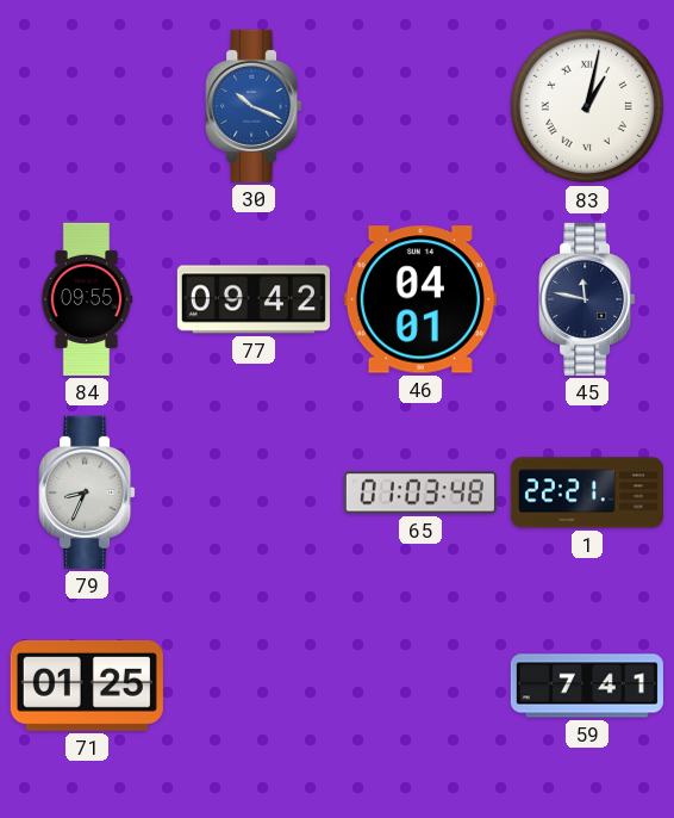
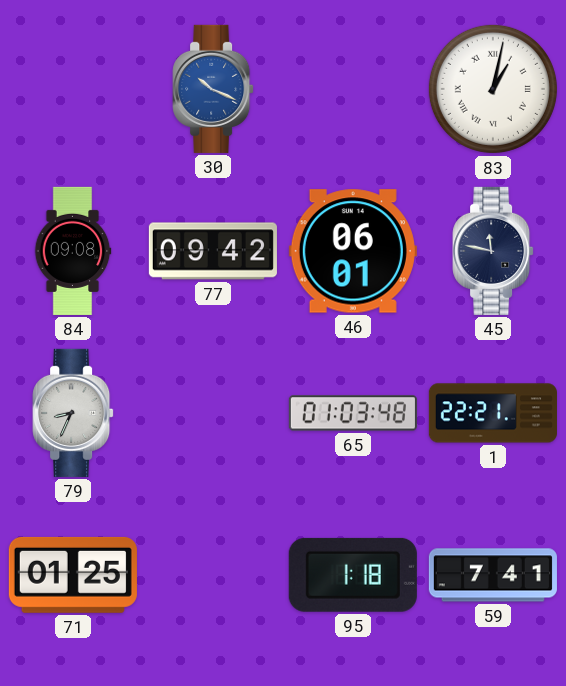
84: 09:55 -> 09:08
46: 04:01 -> 06:01
95: none -> 1:18
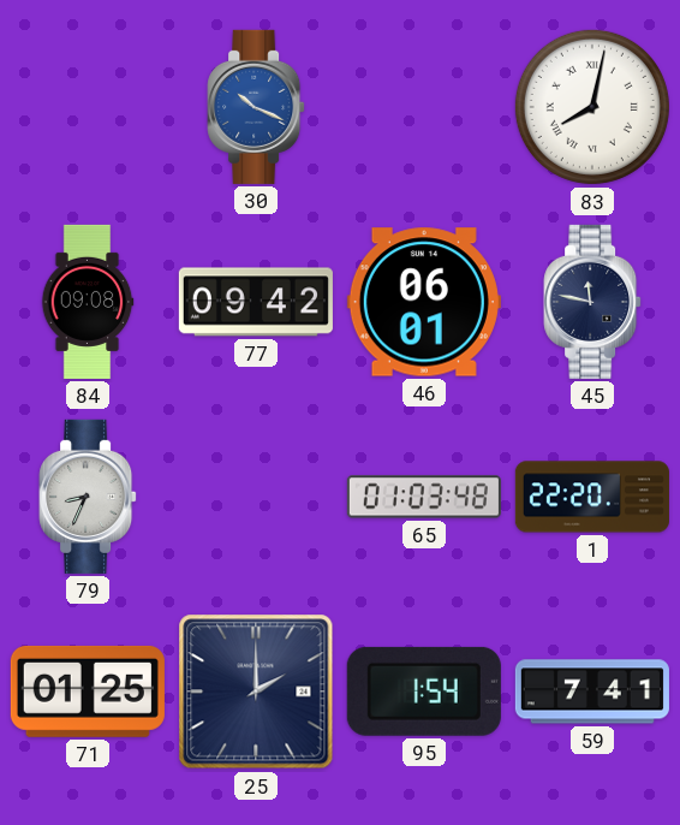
83: 1:02 -> 8:02
1: 22:21 -> 22:20
25: none -> 2:00
95: 1:18 -> 1:54
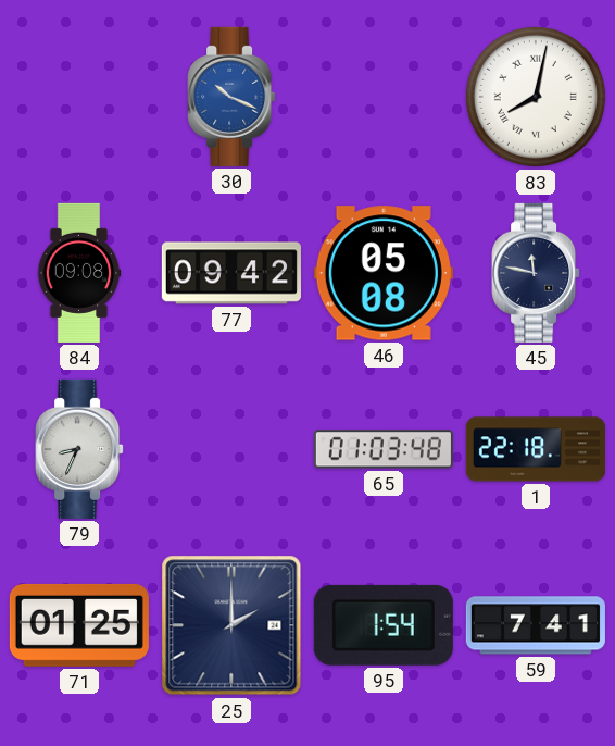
46: 06:01 -> 05:08
1: 22:20 -> 22:18
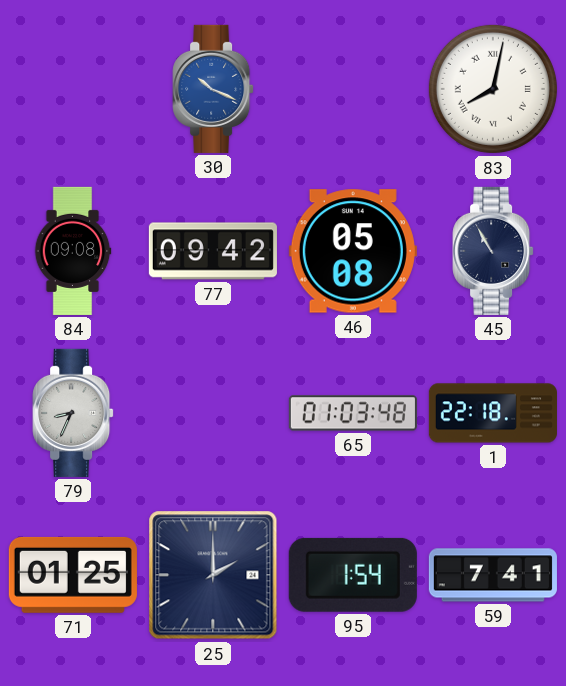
45: 11:47 -> 10:55
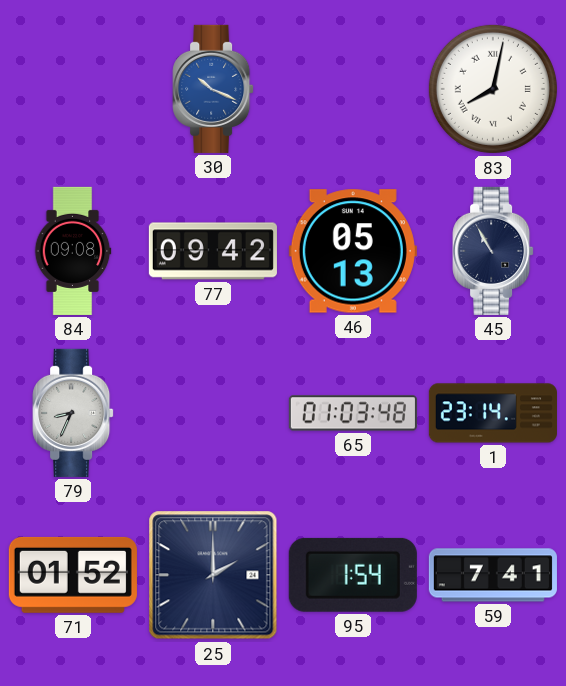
46: 05:08 -> 05:13
1: 22:18 -> 23:14
71: 01:25 -> 01:52
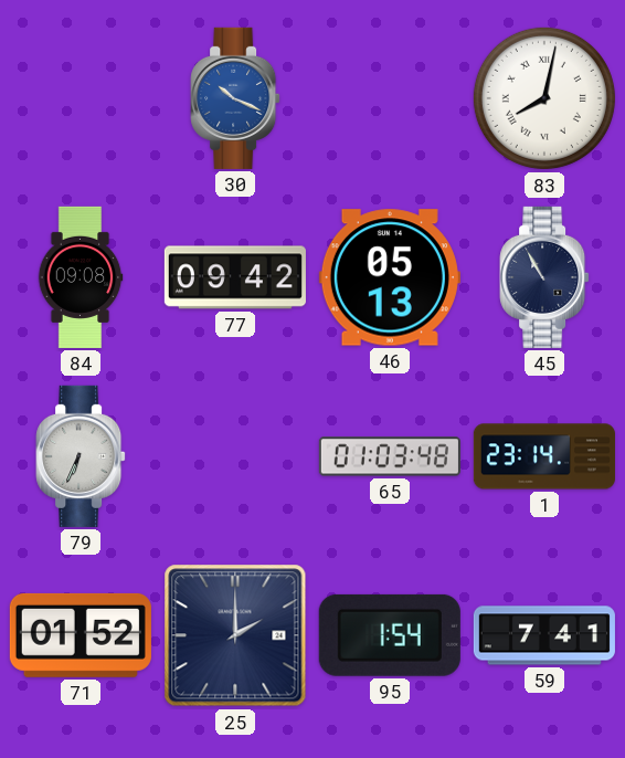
79: 8:34 -> 6:34
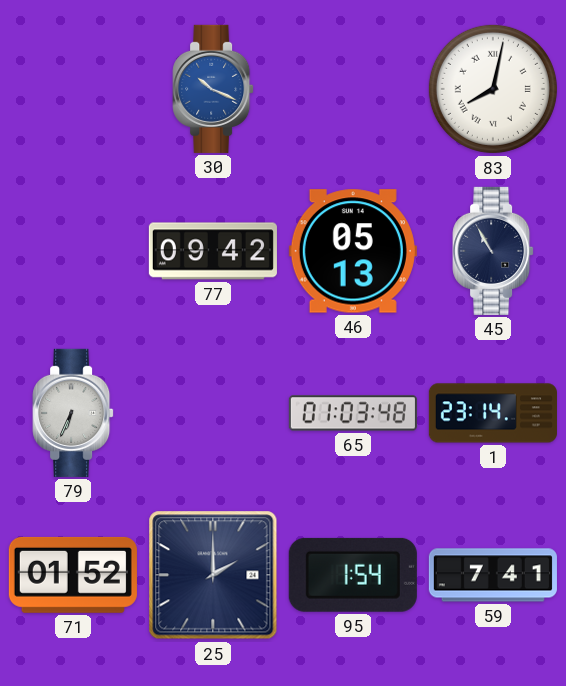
84: 09:08 -> none
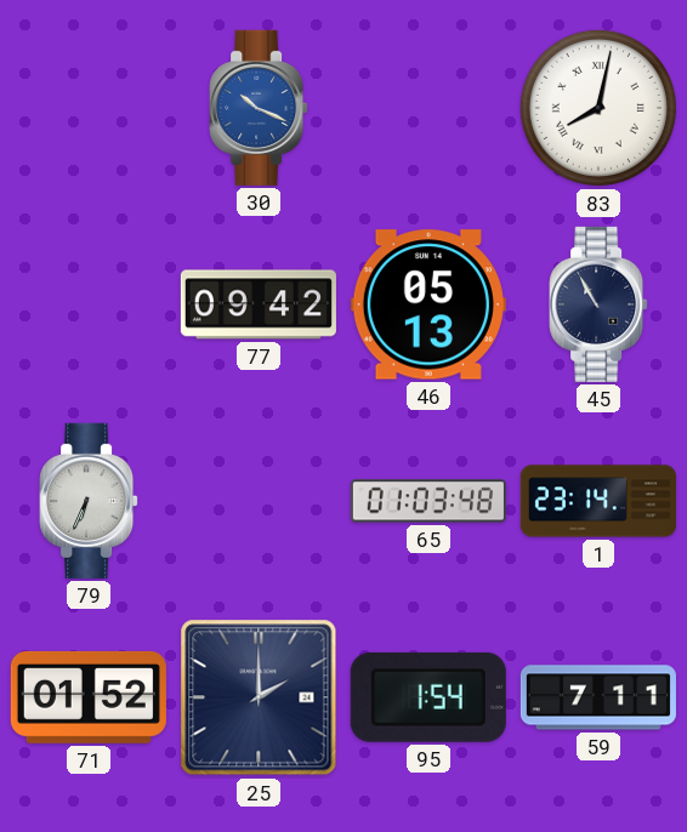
59: 7:41 -> 7:11
